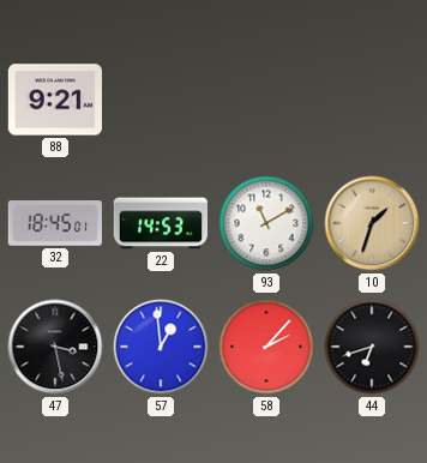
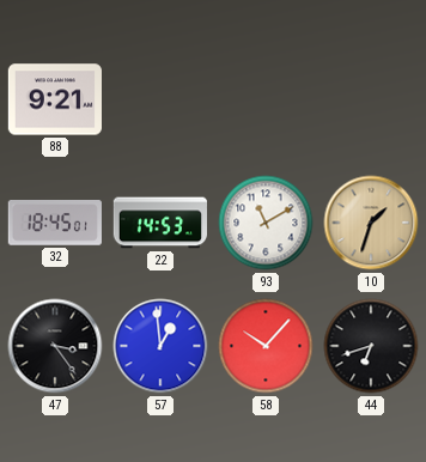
47: 3:28 -> 3:24
58: 2:07 -> 10:07
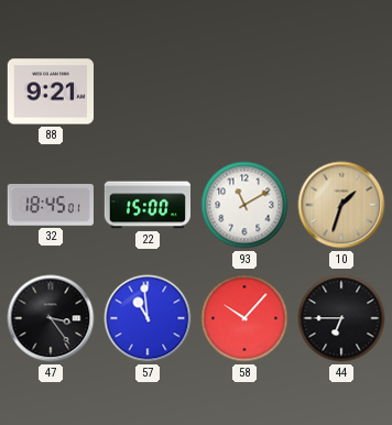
22: 14:53 -> 15:00
57: 12:59 -> 10:59
44: 6:42 -> 6:45
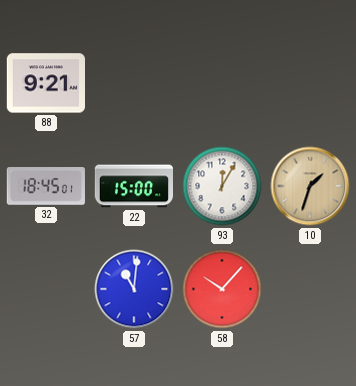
93: 11:10 -> 12:05
47: 3:24 -> none
57: 10:59 -> 11:01
44: 6:45 -> none
